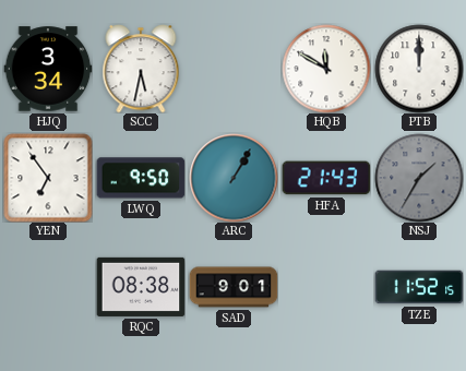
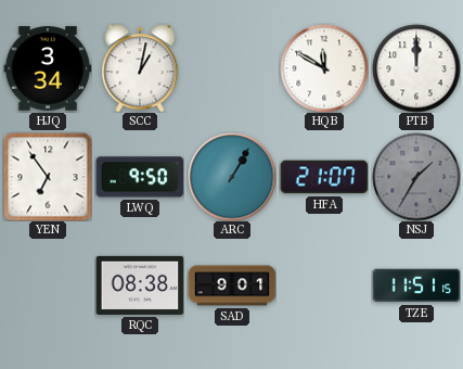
SCC: 5:32 -> 1:02
HFA: 21:43 -> 21:07
TZE: 11:52 -> 11:51
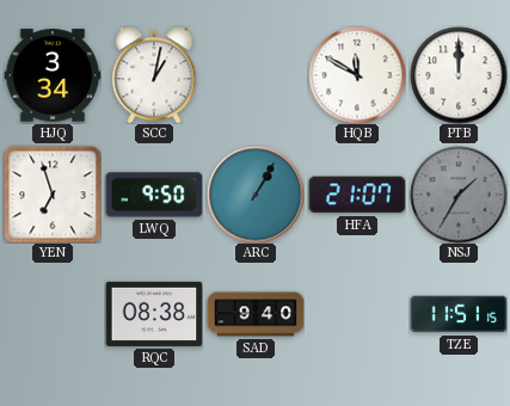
YEN: 6:54 -> 6:57
SAD: 9:01 -> 9:40
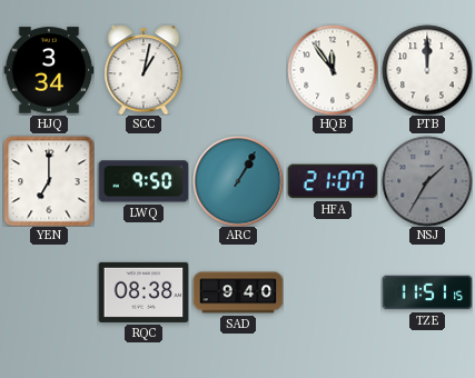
HQB: 11:50 -> 11:54
YEN: 6:57 -> 7:00
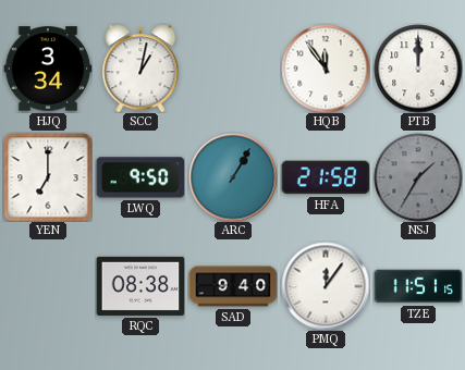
HFA: 21:07 -> 21:58
PMQ: none -> 12:06
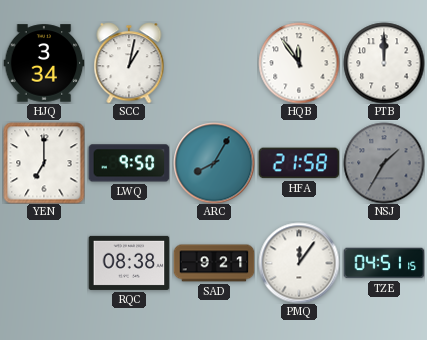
ARC: 1:05 -> 8:05
SAD: 9:40 -> 9:21
TZE: 11:51 -> 04:51
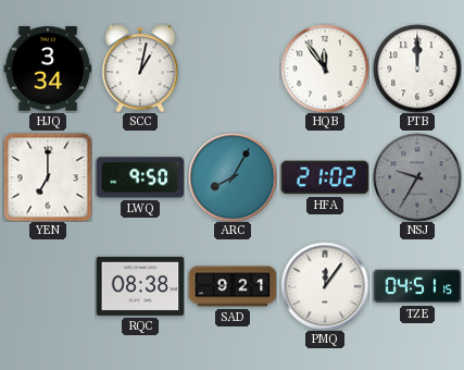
HFA: 21:58 -> 21:02
NSJ: 1:35 -> 9:35
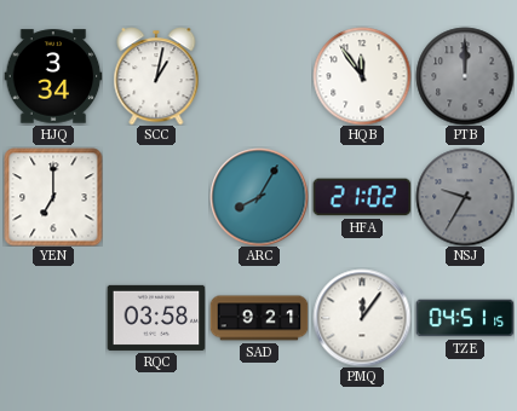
PTB dial: white -> grey
LWQ: 9:50 -> none
RQC: 08:38 -> 03:58
